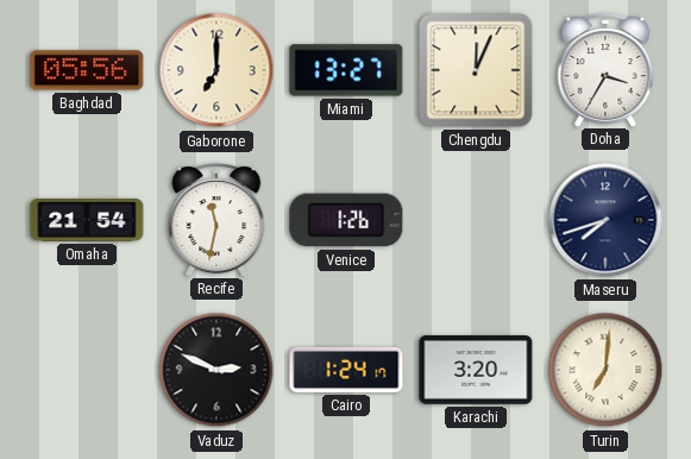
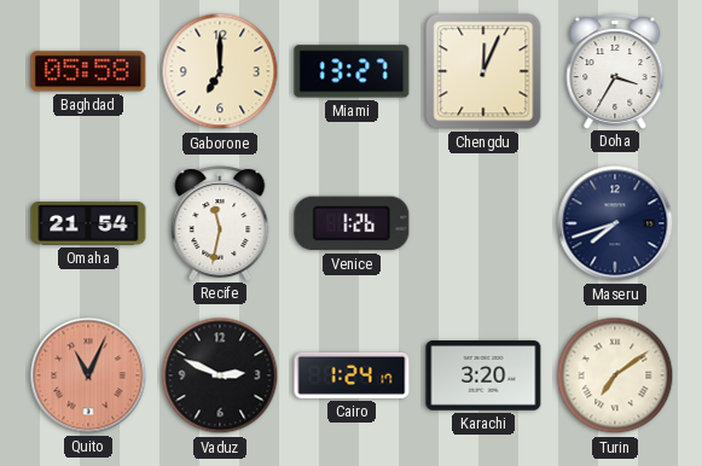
Baghdad: 05:56 -> 05:58
Quito: none -> 11:04
Turin: 7:01 -> 7:09
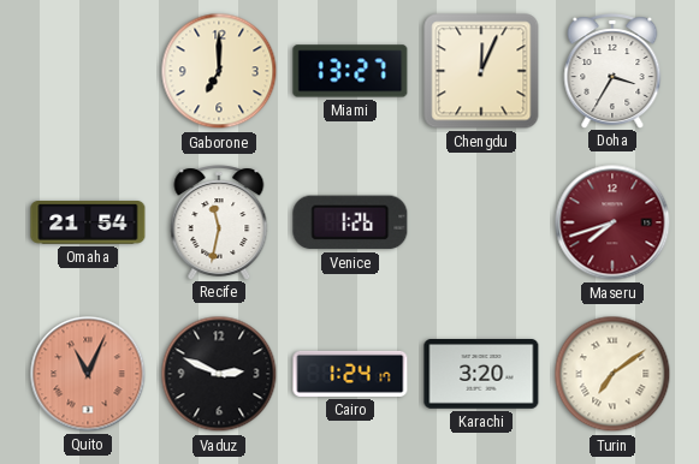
Baghdad: 05:58 -> none
Maseru dial: navy -> burgundy
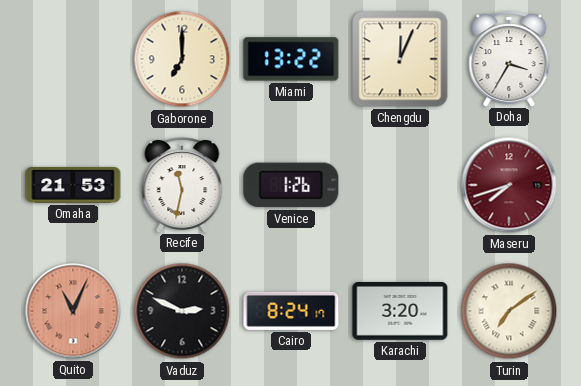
Miami: 13:27 -> 13:22
Omaha: 21:54 -> 21:53
Cairo: 1:24 -> 8:24
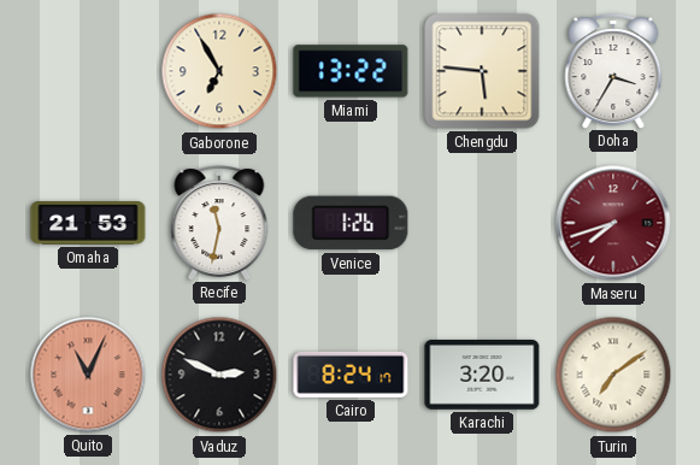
Gaborone: 7:00 -> 6:55
Chengdu: 12:04 -> 5:46
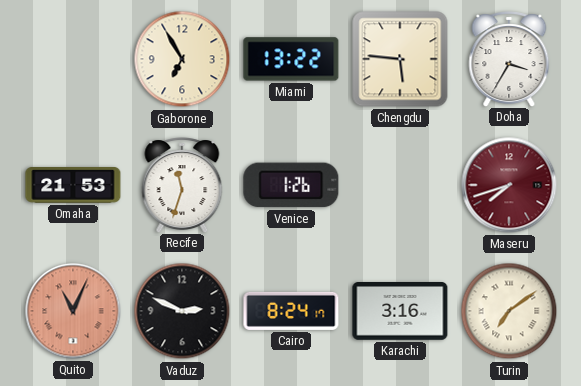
Recife: 11:32 -> 11:33
Karachi: 3:20 -> 3:16
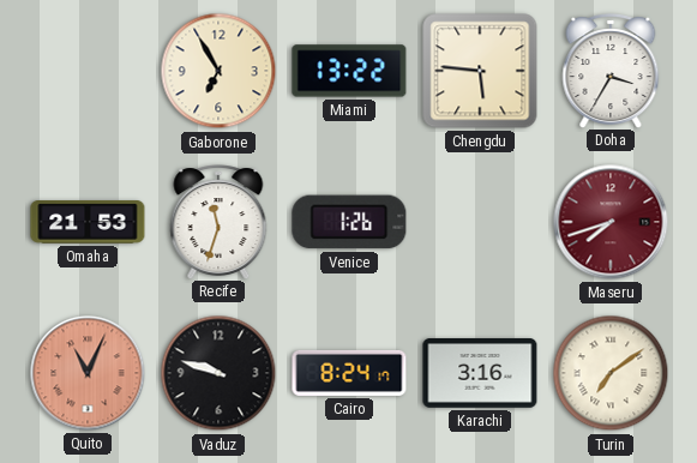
Vaduz: 2:49 -> 9:48
